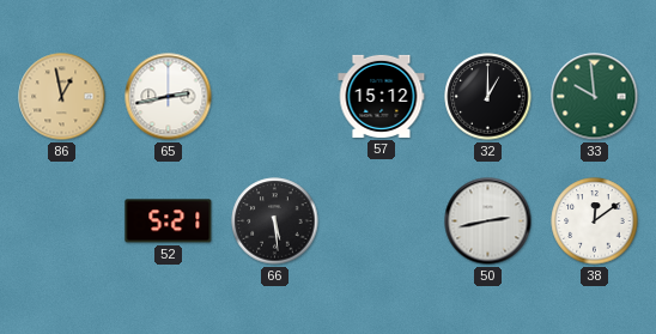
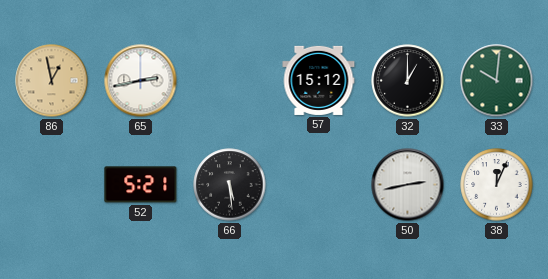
33: 9:59 -> 10:01
38: 12:09 -> 12:04
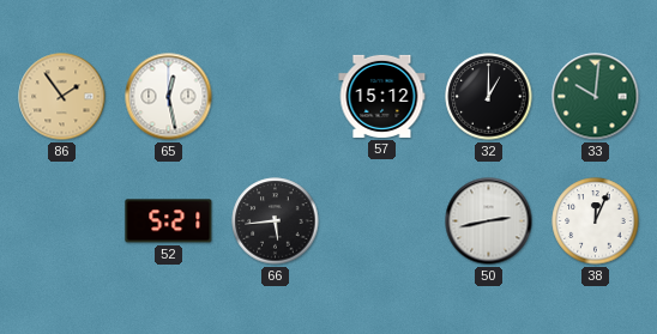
86: 12:58 -> 1:54
65: 2:43 -> 12:28
66: 5:29 -> 5:44
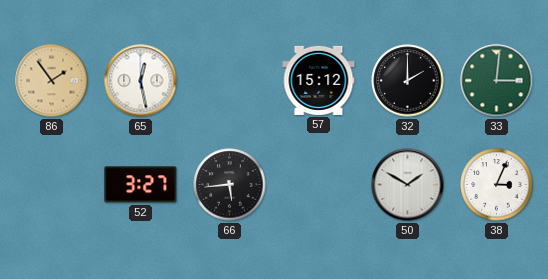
32: 1:00 -> 2:00
33: 10:01 -> 3:01
52: 5:21 -> 3:27
50: 2:43 -> 1:50
38: 12:04 -> 3:04
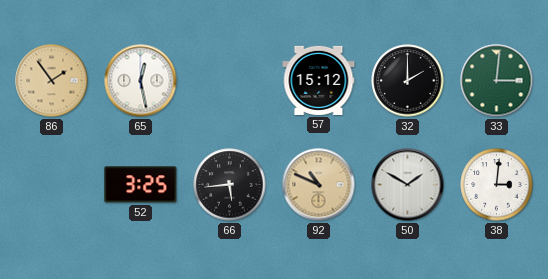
52: 3:27 -> 3:25
92: none -> 10:49
38: 3:04 -> 3:01
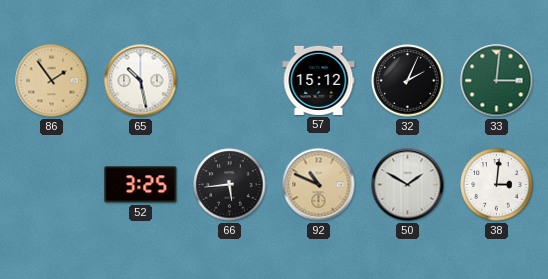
65: 12:28 -> 10:28
32: 2:00 -> 2:04
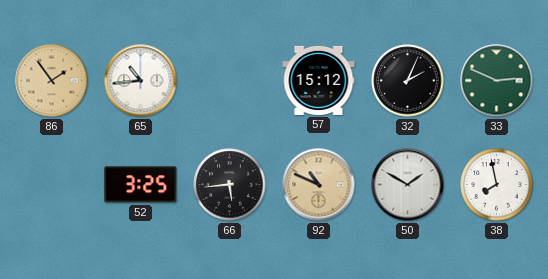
65: 10:28 -> 10:44
33: 3:01 -> 2:49
38: 3:01 -> 7:58
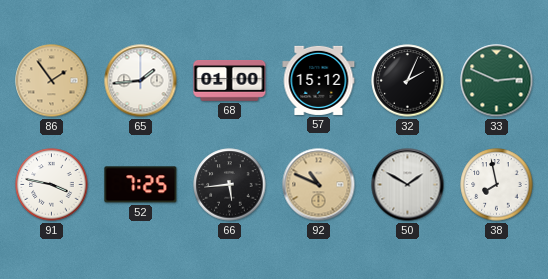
65: 10:44 -> 1:44
68: none -> 01:00
91: none -> 3:47
52: 3:25 -> 7:25
